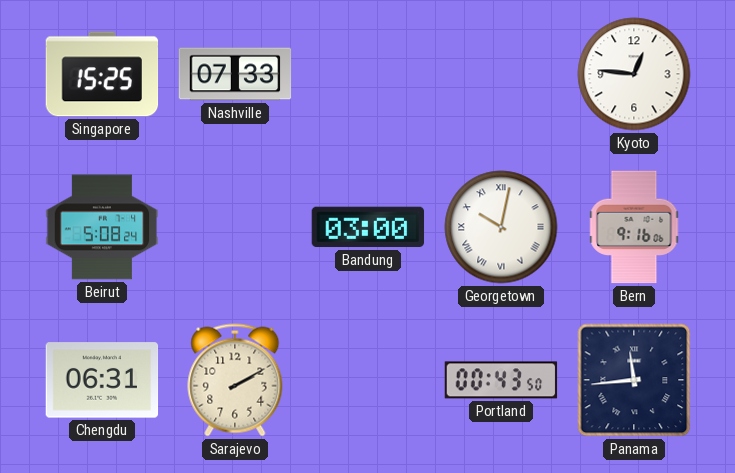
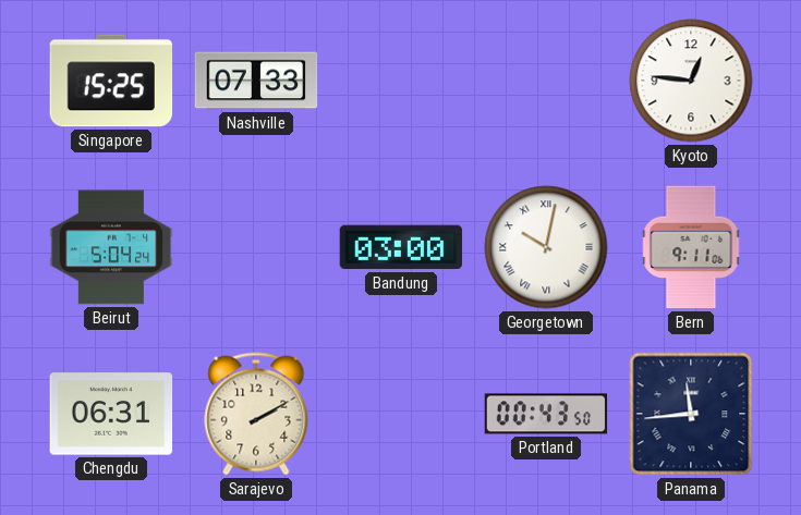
Beirut: 5:08 -> 5:04
Bern: 9:16 -> 9:11
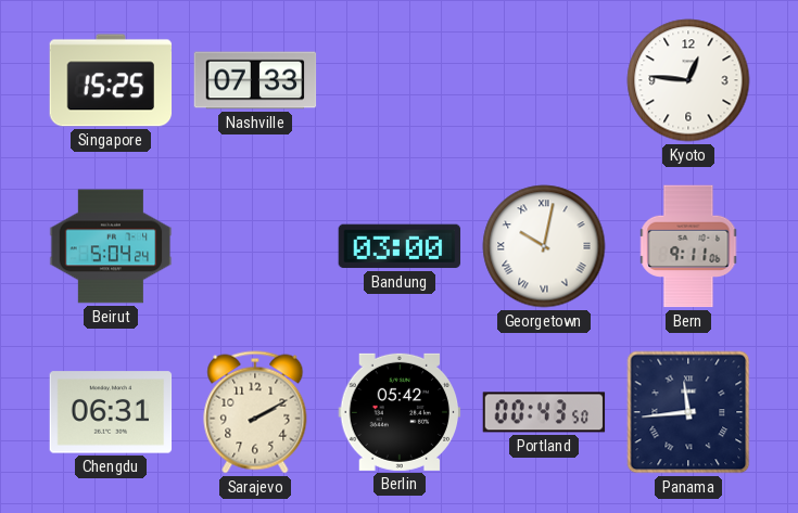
Berlin: none -> 05:42
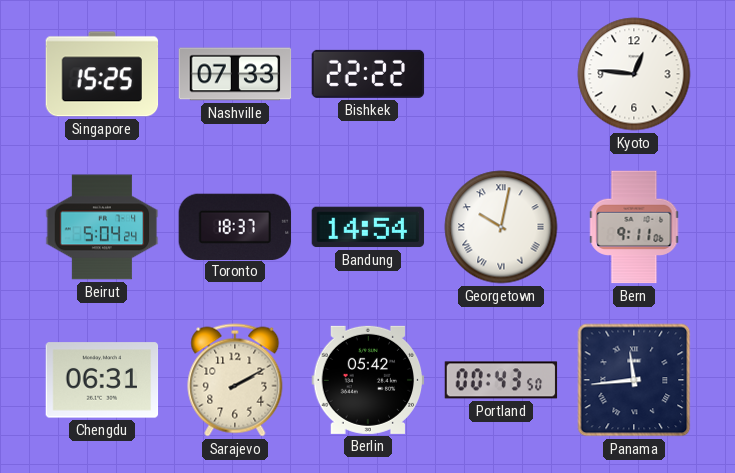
Bishkek: none -> 22:22
Toronto: none -> 18:37
Bandung: 03:00 -> 14:54
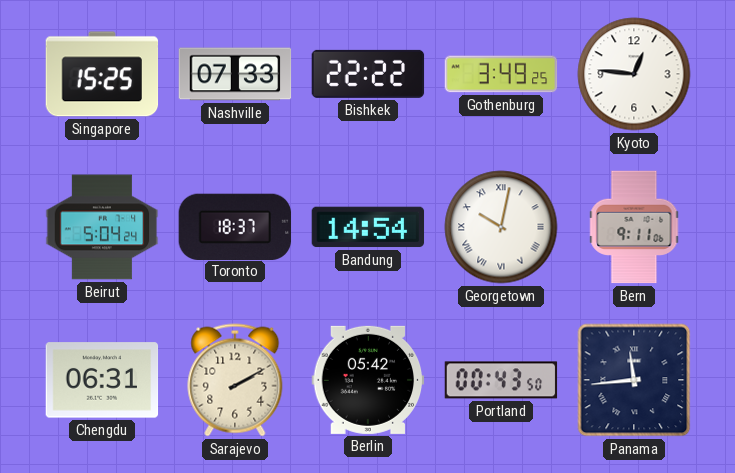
Gothenburg: none -> 3:49
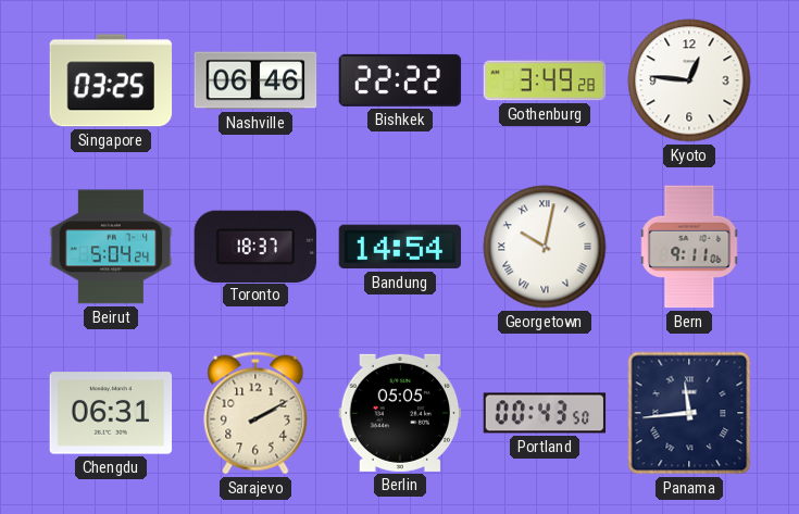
Singapore: 15:25 -> 03:25
Nashville: 07:33 -> 06:46
Gothenburg: 3:49:25 -> 3:49:28
Berlin: 05:42 -> 05:05
